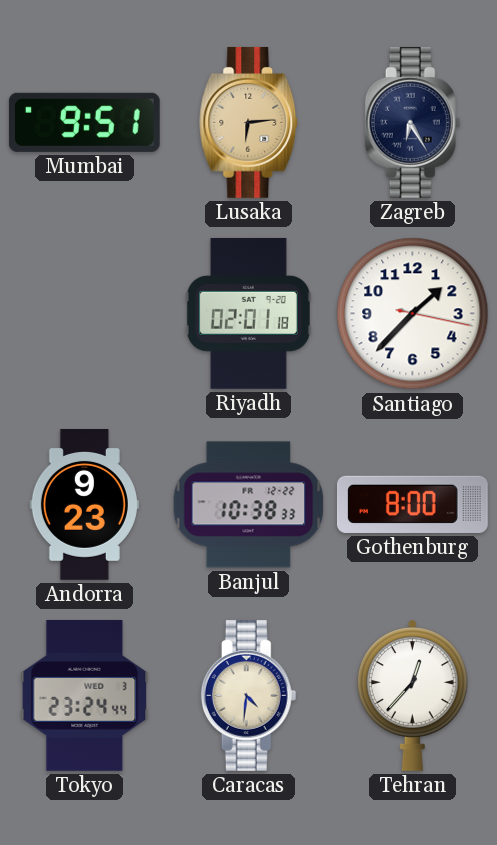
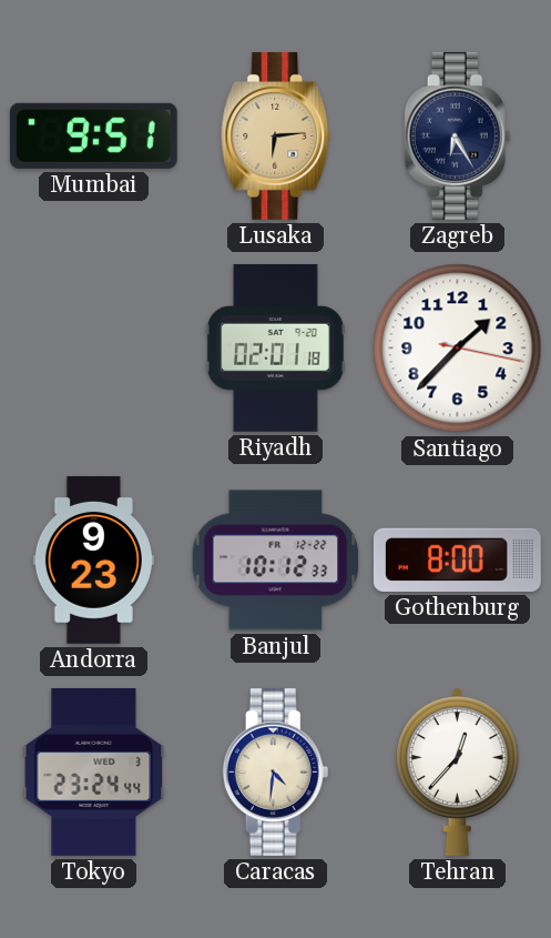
Banjul: 10:38 -> 10:12
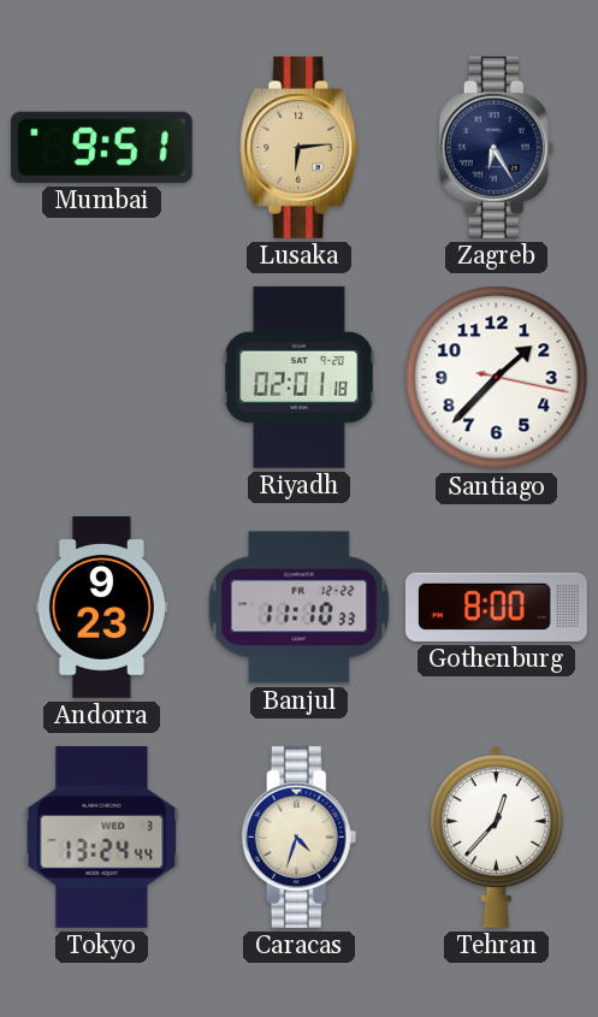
Banjul: 10:12 -> 11:10
Tokyo: 23:24 -> 13:24
Caracas: 4:31 -> 4:33
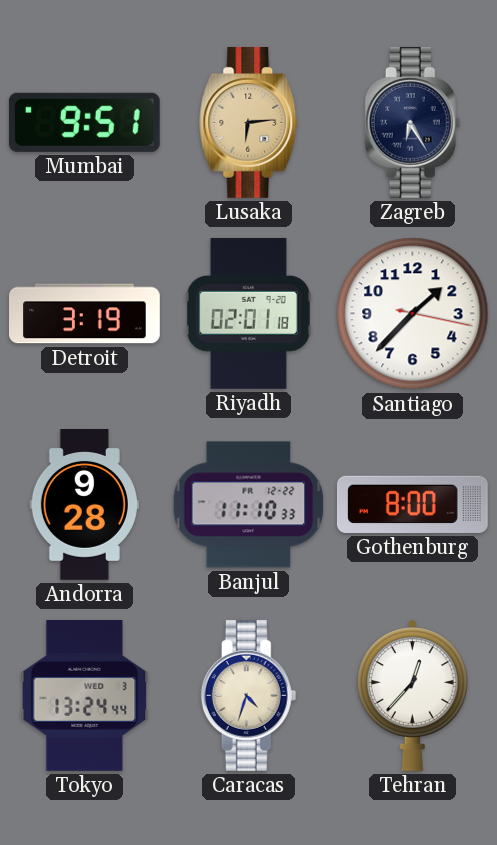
Detroit: none -> 3:19
Andorra: 9:23 -> 9:28
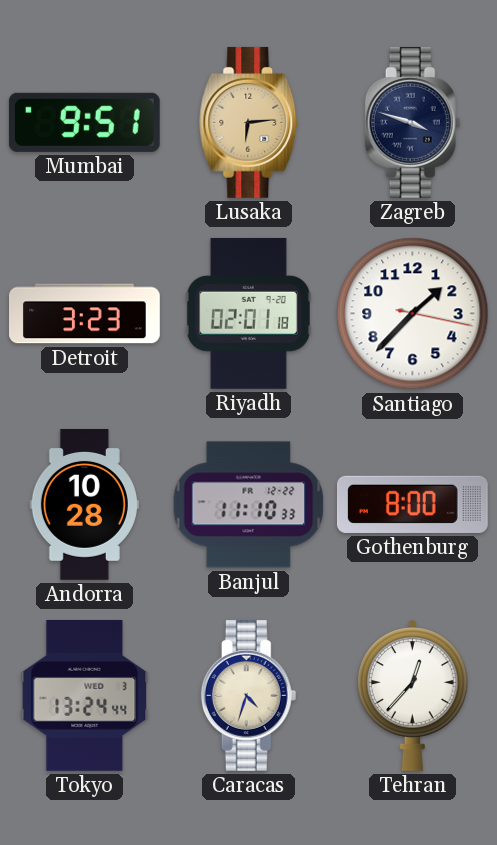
Zagreb: 6:25 -> 3:48
Detroit: 3:19 -> 3:23
Andorra: 9:28 -> 10:28
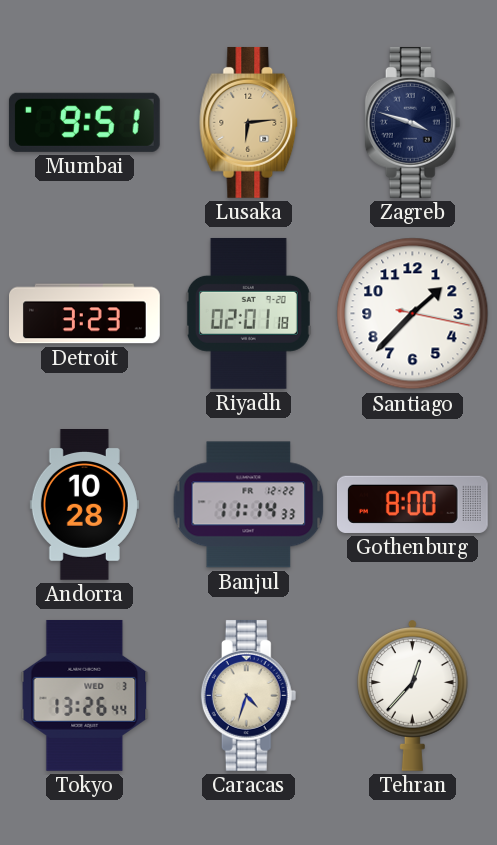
Banjul: 11:10 -> 11:14
Tokyo: 13:24 -> 13:26
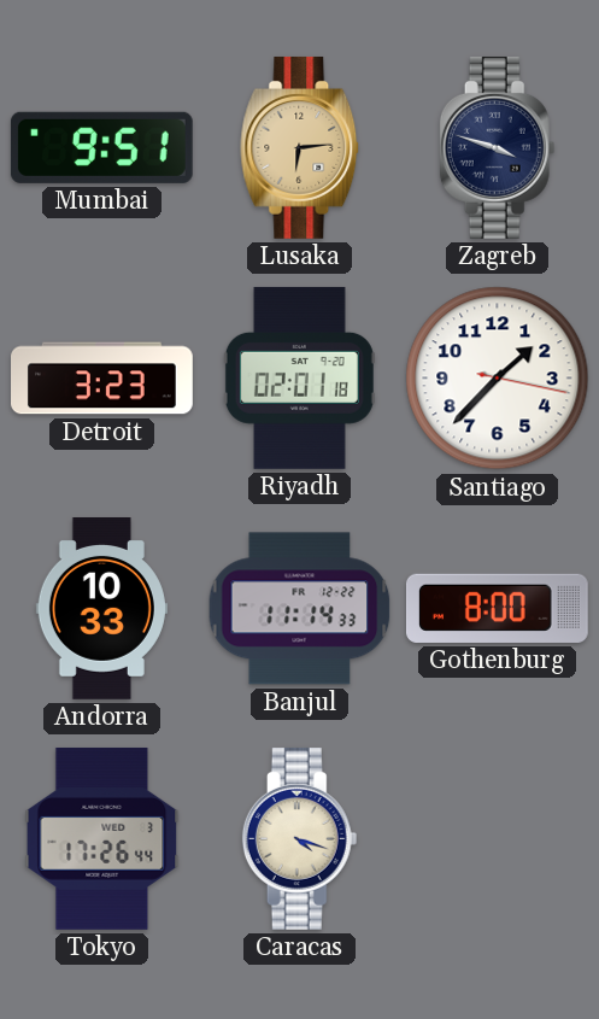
Andorra: 10:28 -> 10:33
Tokyo: 13:26 -> 17:26
Caracas: 4:33 -> 4:18
Tehran: 12:37 -> none
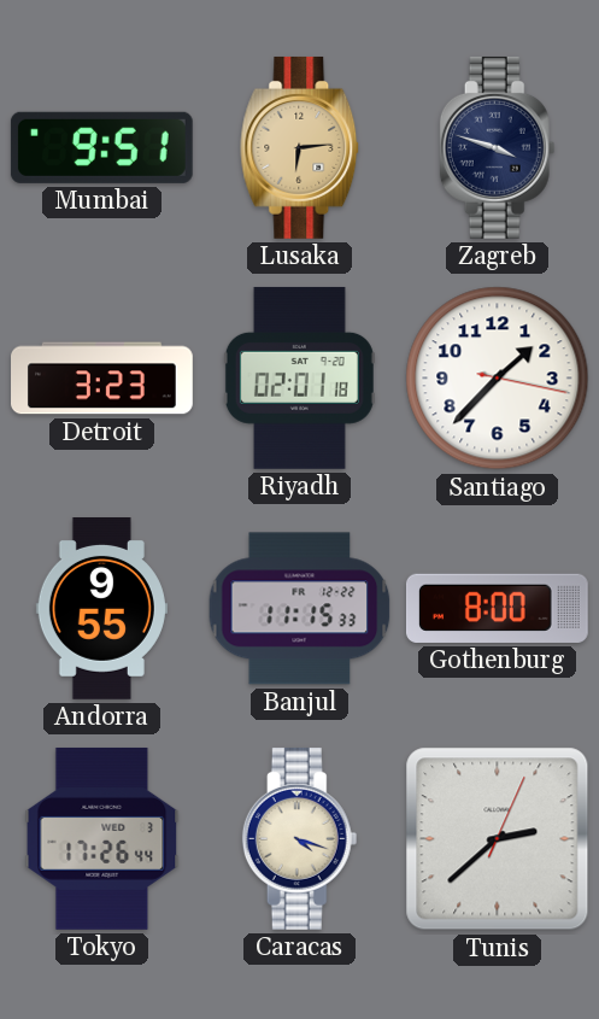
Andorra: 10:33 -> 9:55
Banjul: 11:14 -> 11:15
Tunis: none -> 2:38
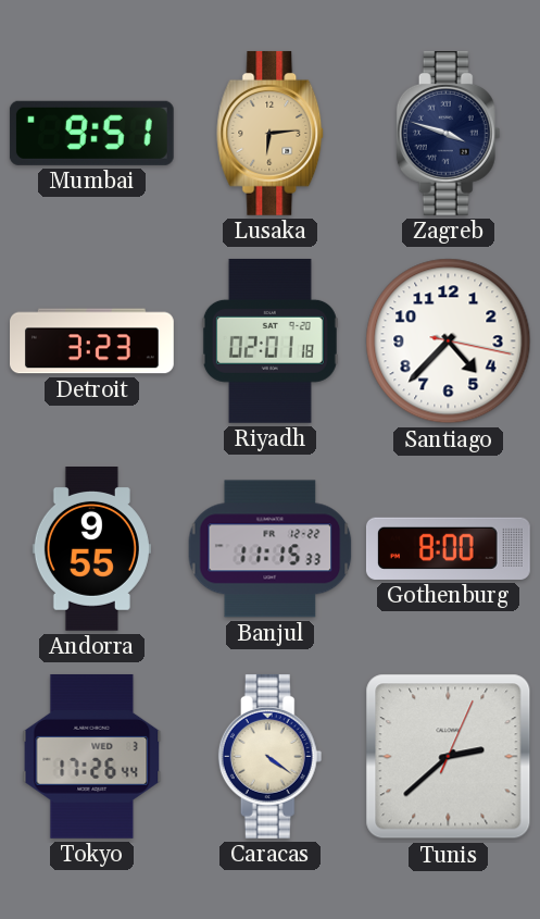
Santiago: 1:37 -> 4:37
Caracas: 4:18 -> 4:21
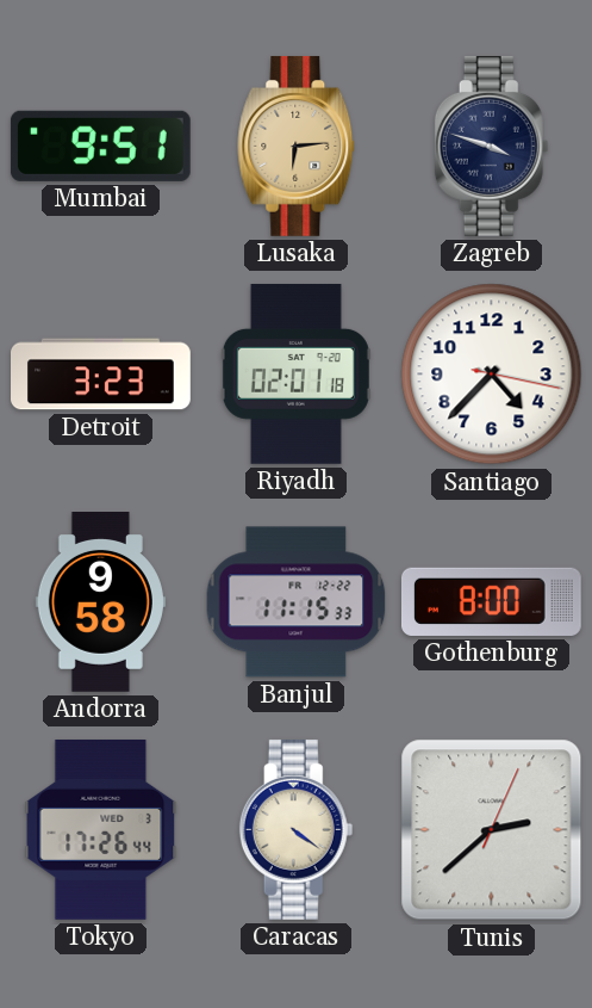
Andorra: 9:55 -> 9:58
